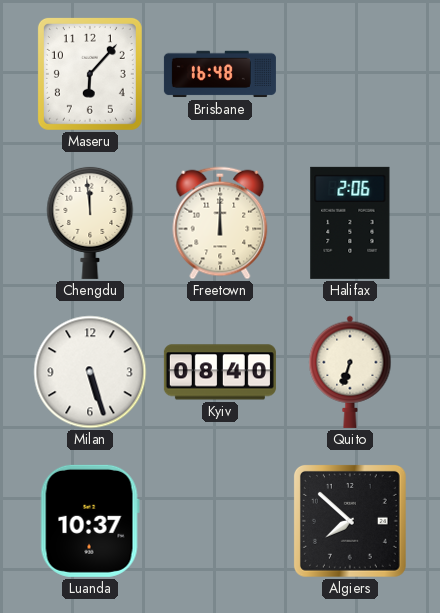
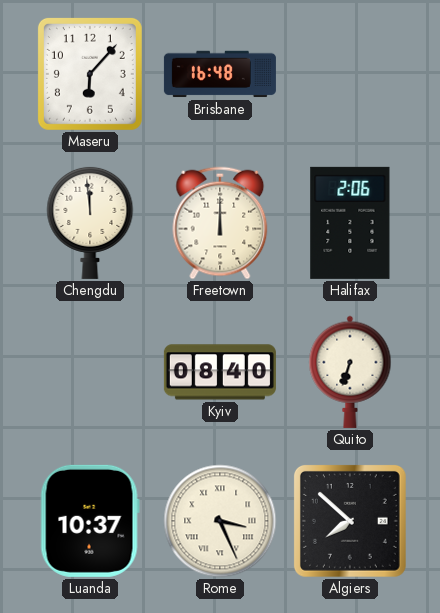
Milan: 5:27 -> none
Rome: none -> 3:26
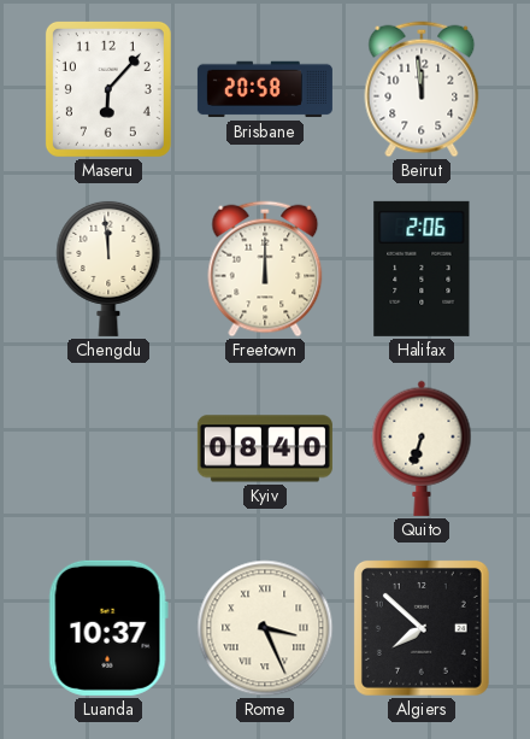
Brisbane: 16:48 -> 20:58
Beirut: none -> 11:59
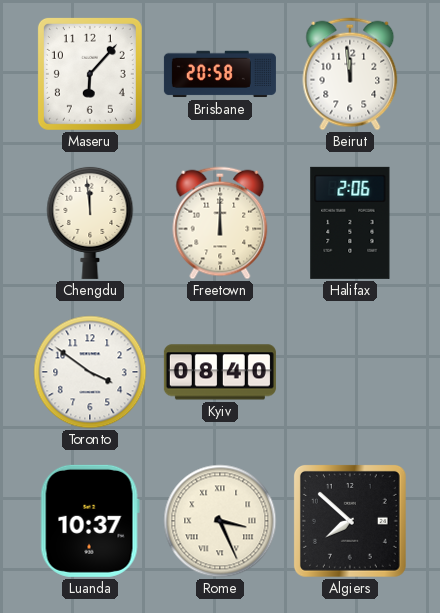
Toronto: none -> 3:51
Quito: 6:33 -> none
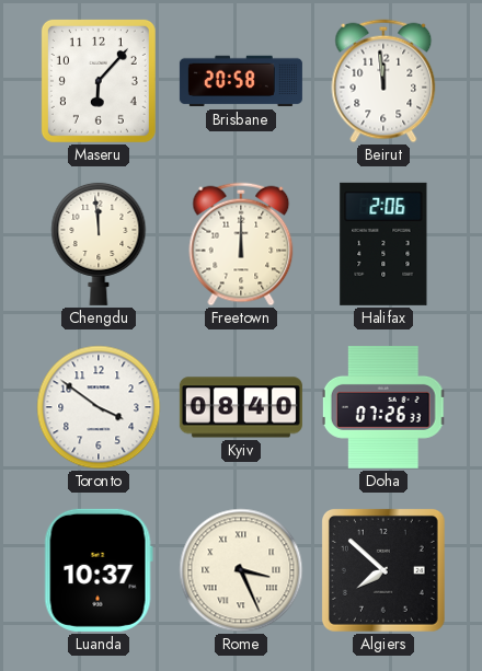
Doha: none -> 07:26
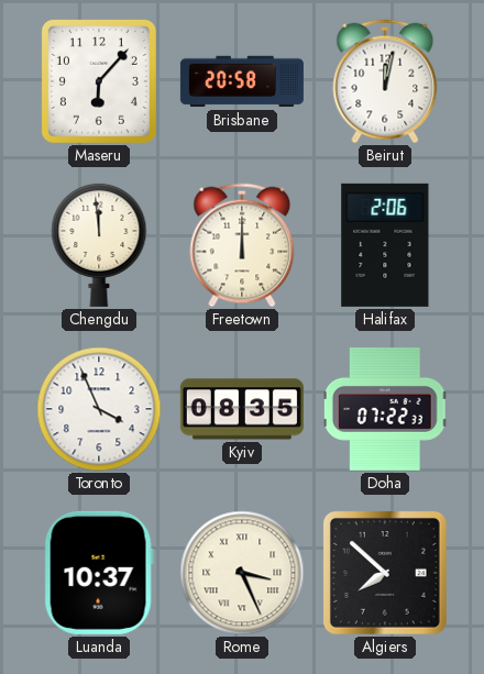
Beirut: 11:59 -> 12:02
Toronto: 3:51 -> 3:56
Kyiv: 08:40 -> 08:35
Doha: 07:26 -> 07:22
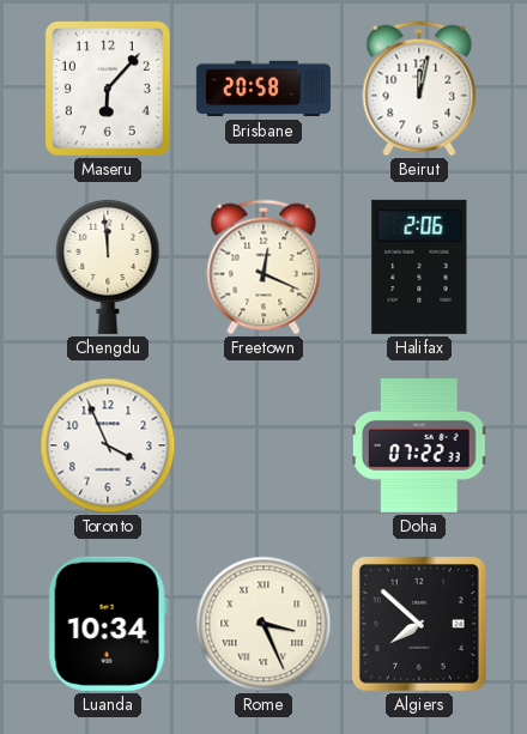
Freetown: 12:00 -> 12:19
Kyiv: 08:35 -> none
Luanda: 10:37 -> 10:34
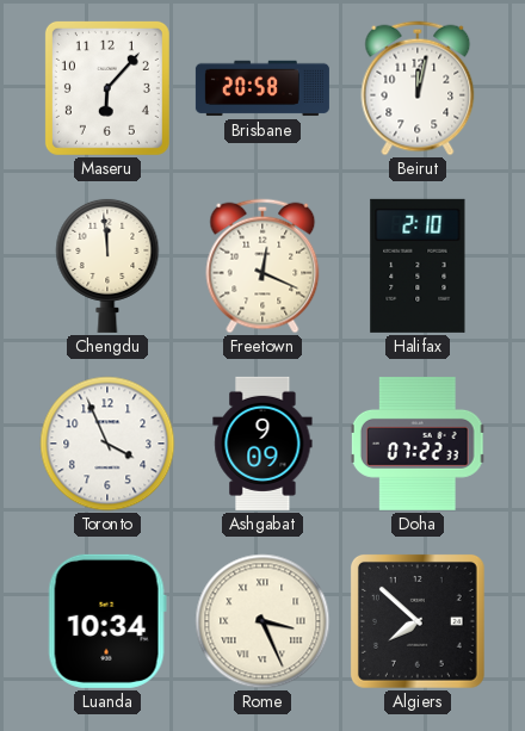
Halifax: 2:06 -> 2:10
Ashgabat: none -> 9:09
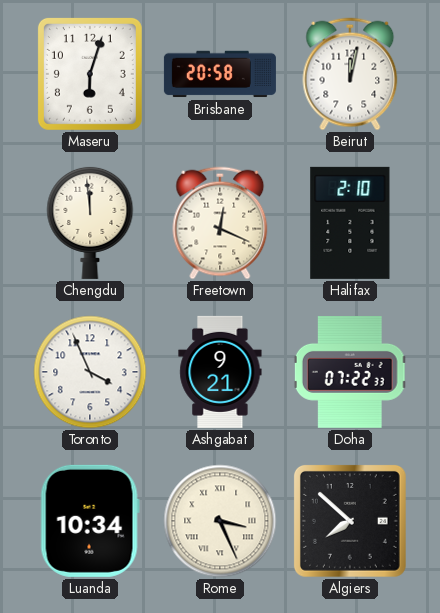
Maseru: 6:07 -> 6:03
Ashgabat: 9:09 -> 9:21
